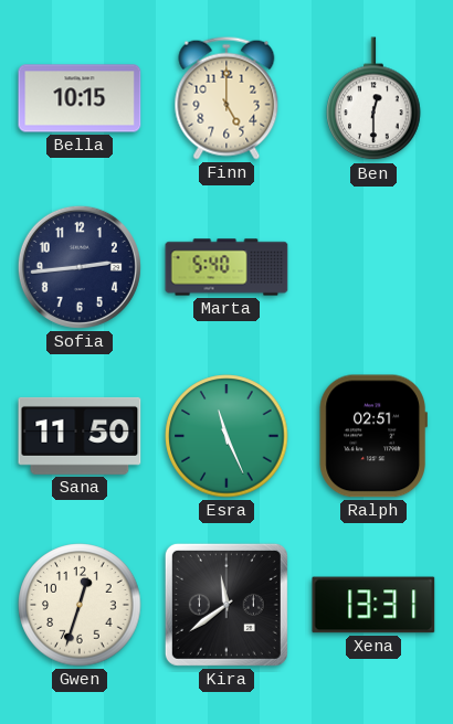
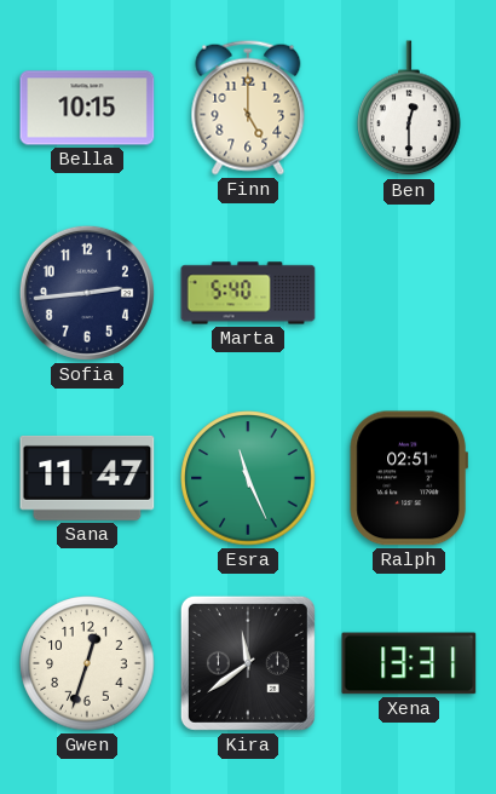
Sana: 11:50 -> 11:47
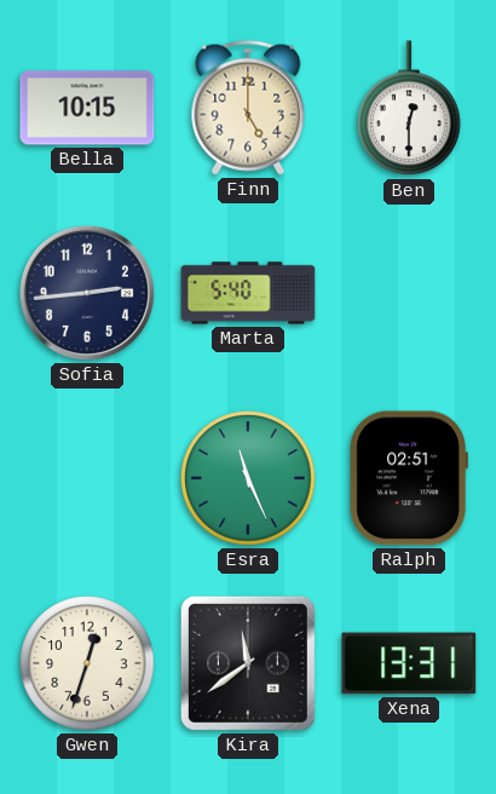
Sana: 11:47 -> none
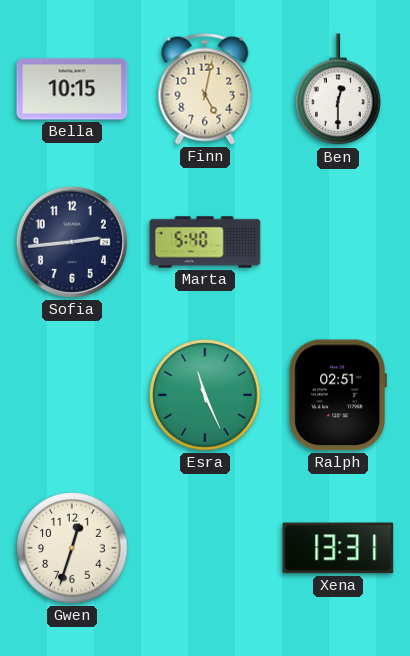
Finn: 5:00 -> 5:02
Kira: 11:39 -> none
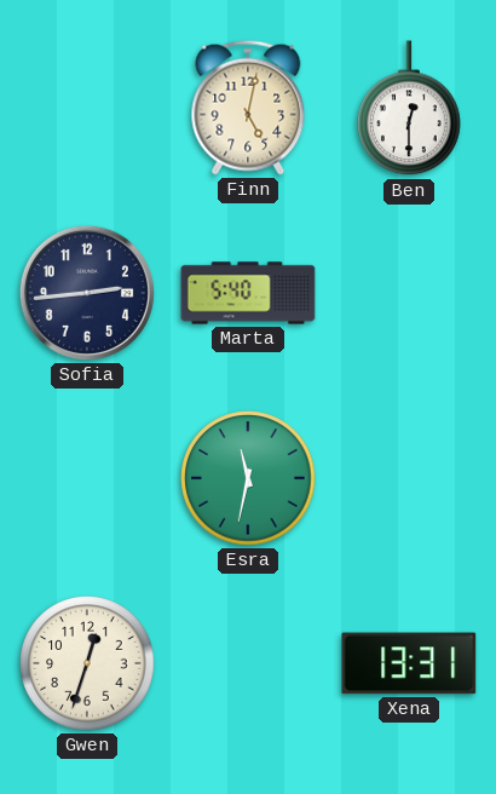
Bella: 10:15 -> none
Esra: 11:26 -> 11:32
Ralph: 02:51 -> none
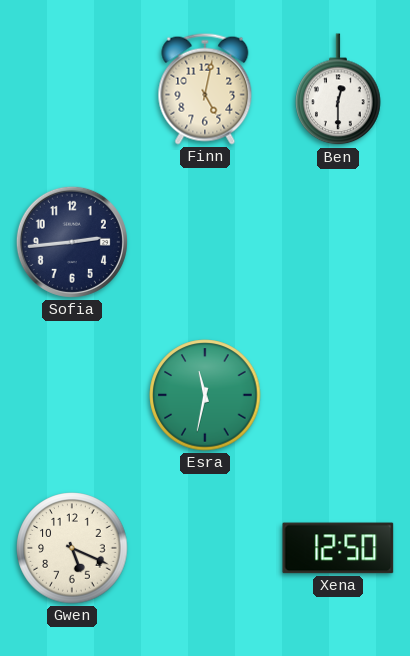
Marta: 5:40 -> none
Gwen: 12:33 -> 5:19
Xena: 13:31 -> 12:50
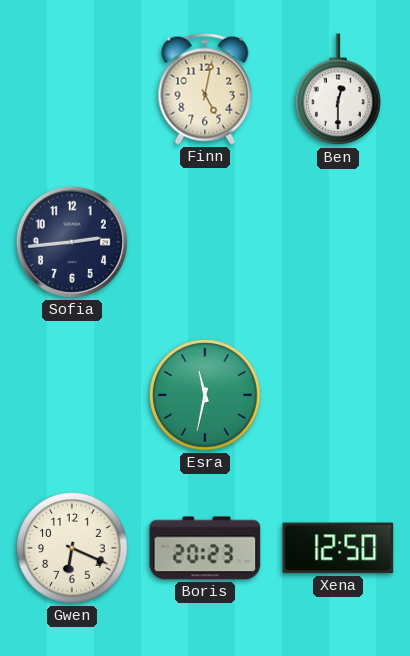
Gwen: 5:19 -> 6:19
Boris: none -> 20:23
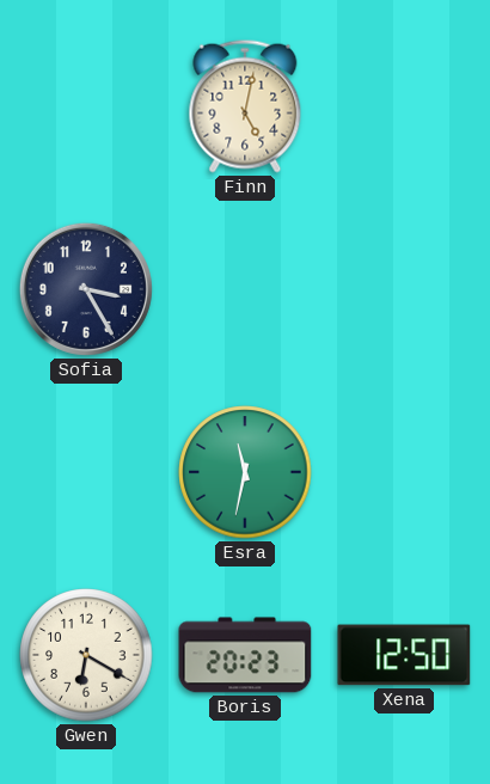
Ben: 12:30 -> none
Sofia: 2:44 -> 3:25
Gwen: 6:19 -> 6:20
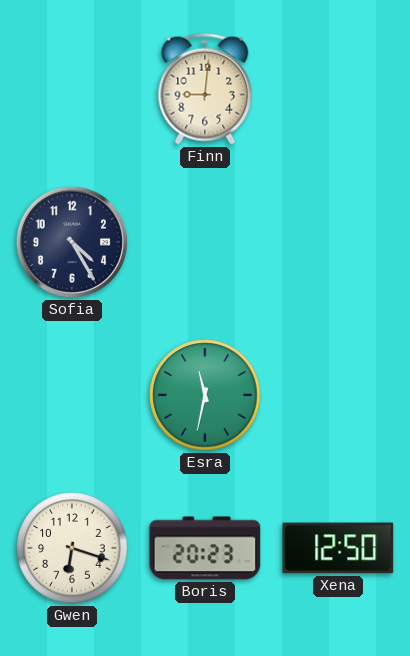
Finn: 5:02 -> 9:01
Sofia: 3:25 -> 4:25
Gwen: 6:20 -> 6:18
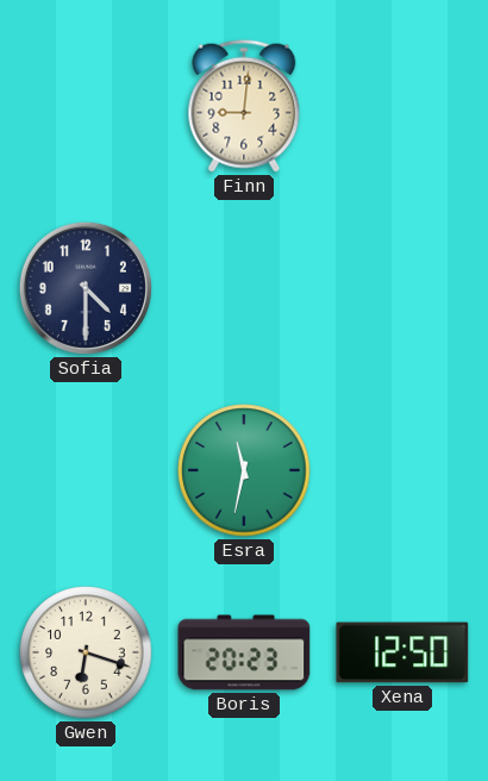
Sofia: 4:25 -> 4:30
